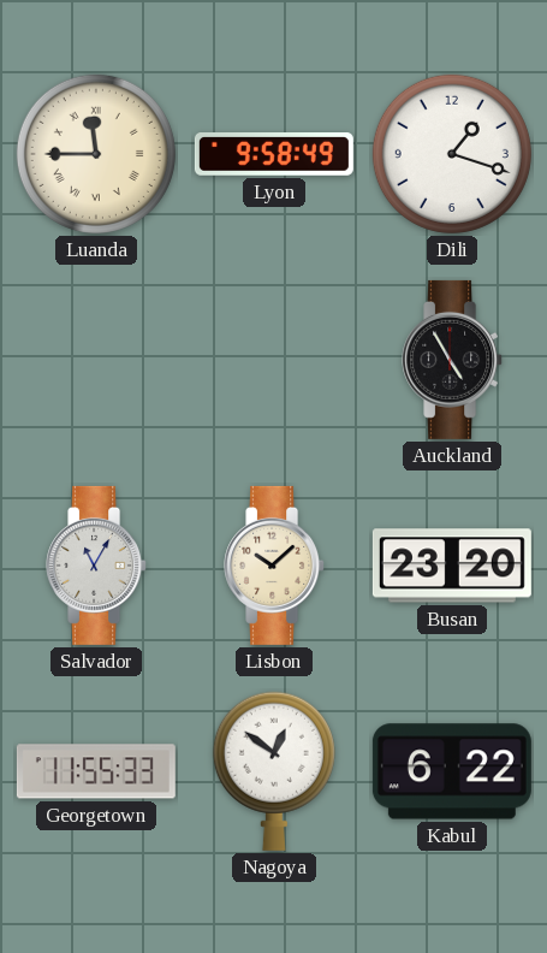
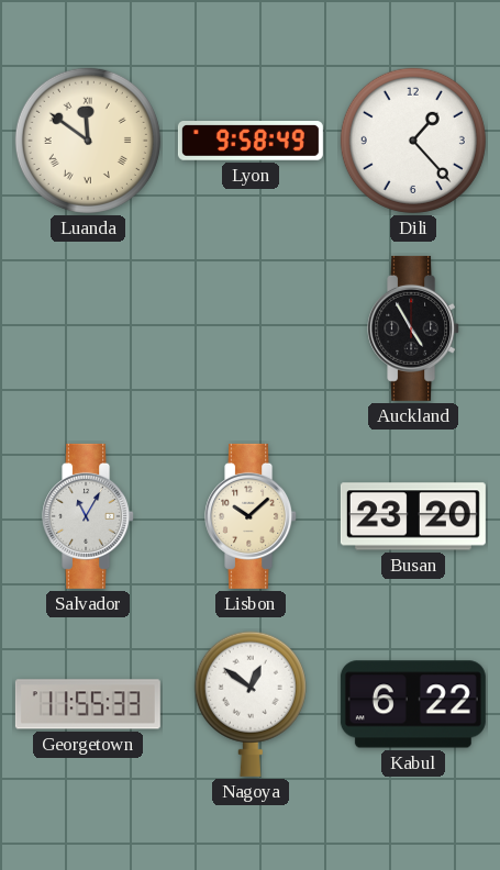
Luanda: 11:45 -> 11:51
Dili: 1:18 -> 1:23
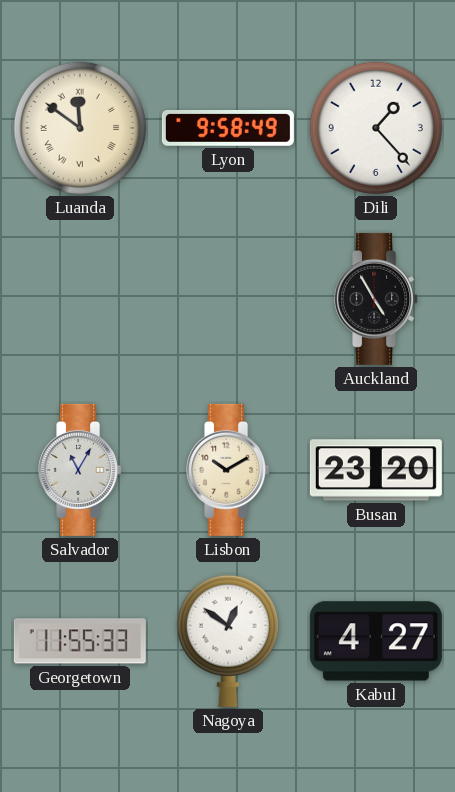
Lisbon: 10:08 -> 10:10
Kabul: 6:22 -> 4:27
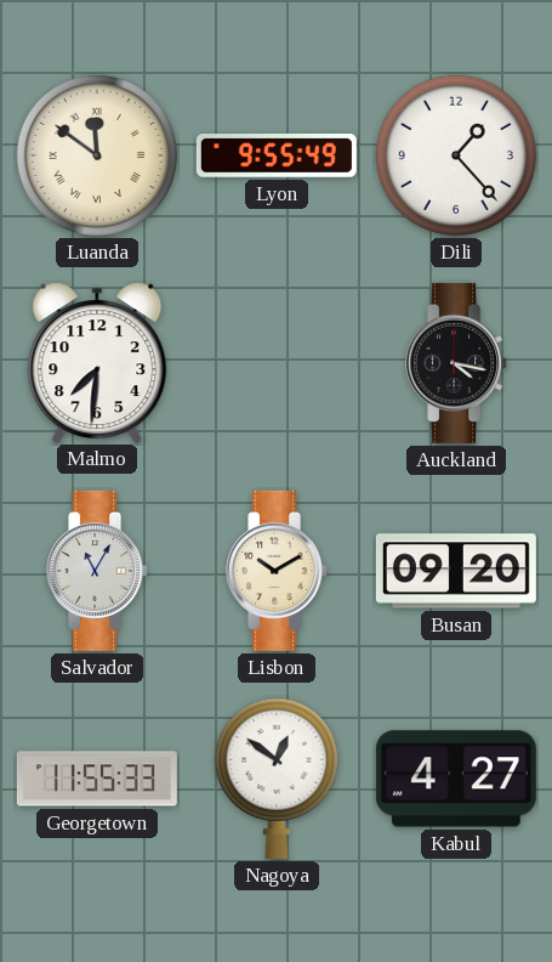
Lyon: 9:58 -> 9:55
Malmo: none -> 7:31
Auckland: 4:55 -> 4:17
Busan: 23:20 -> 09:20
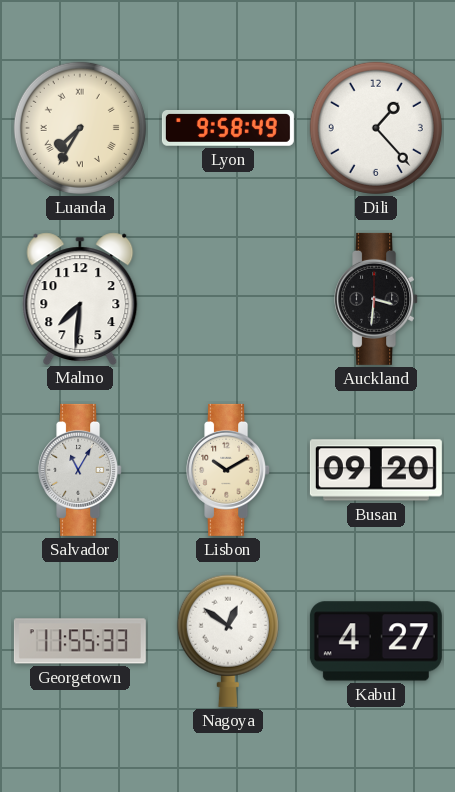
Luanda: 11:51 -> 7:35
Lyon: 9:55 -> 9:58
Auckland: 4:17 -> 3:31
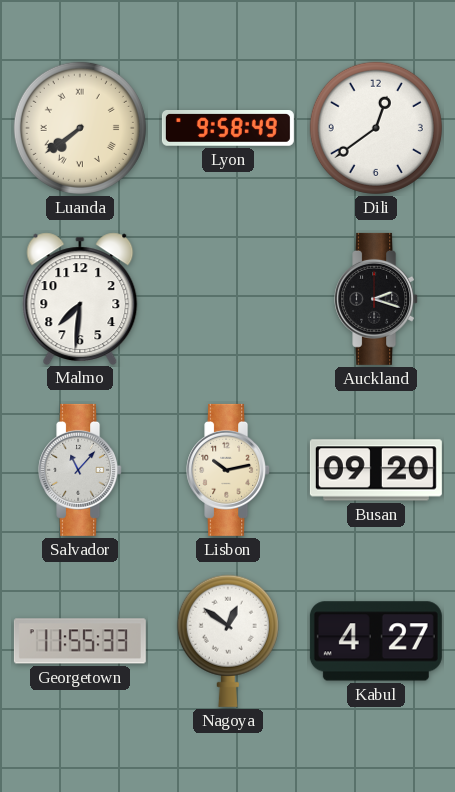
Luanda: 7:35 -> 7:39
Dili: 1:23 -> 12:39
Auckland: 3:31 -> 2:18
Salvador: 11:05 -> 11:07
Lisbon: 10:10 -> 10:13
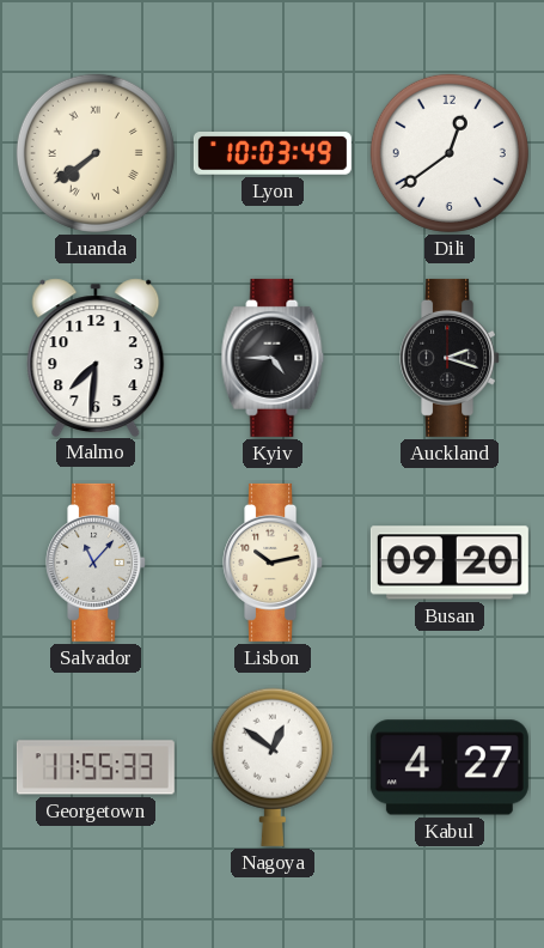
Lyon: 9:58 -> 10:03
Kyiv: none -> 4:45
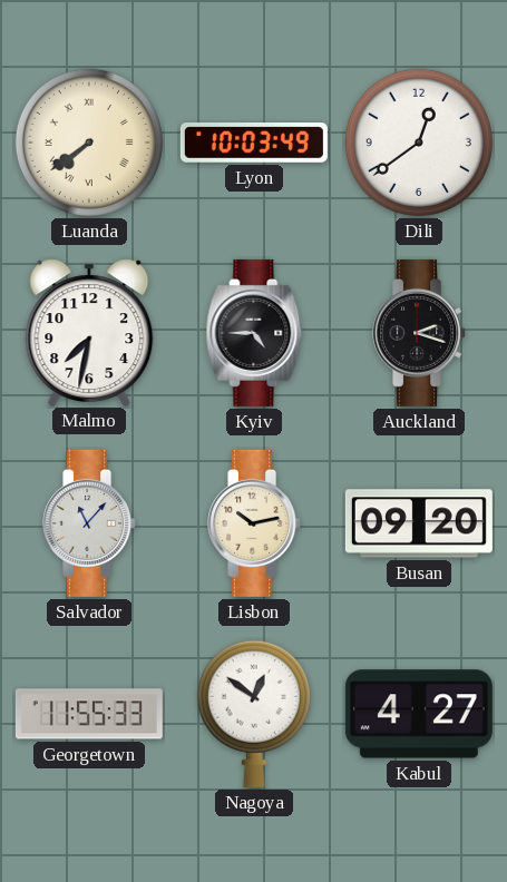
Malmo: 7:31 -> 7:32
